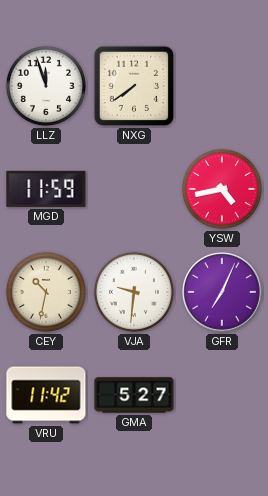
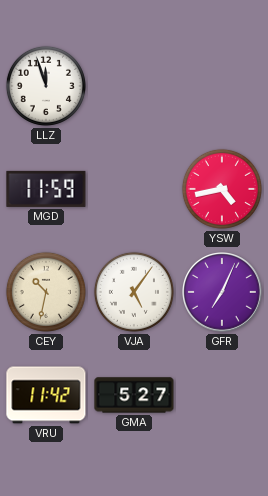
NXG: 7:39 -> none
VJA: 9:31 -> 5:06
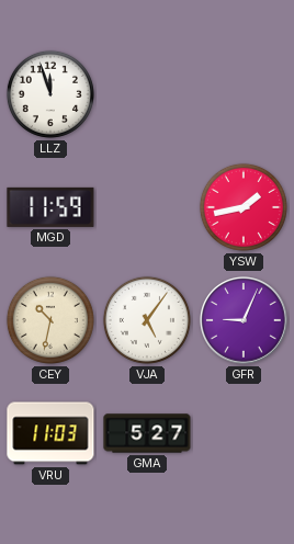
YSW: 4:43 -> 1:43
GFR: 7:04 -> 9:04
VRU: 11:42 -> 11:03
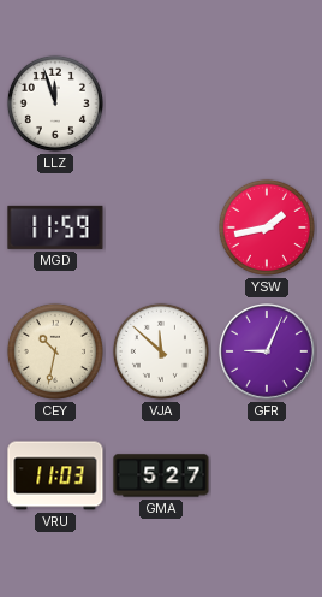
VJA: 5:06 -> 11:52
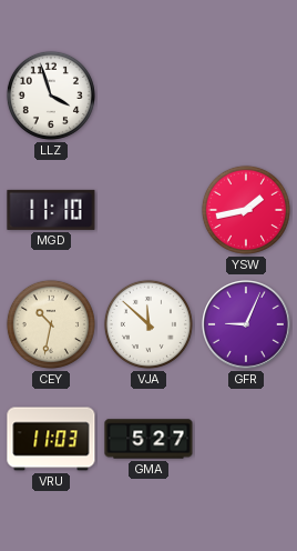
LLZ: 11:57 -> 3:57
MGD: 11:59 -> 11:10
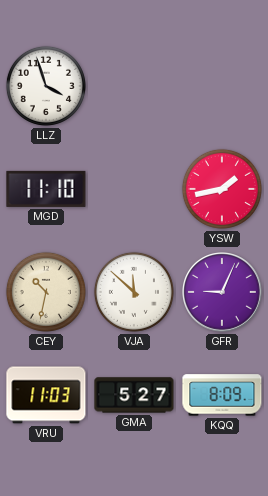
KQQ: none -> 8:09
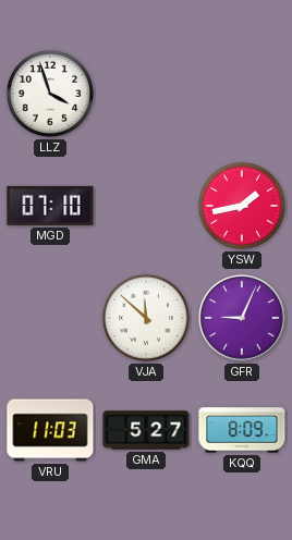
MGD: 11:10 -> 07:10
CEY: 10:32 -> none
